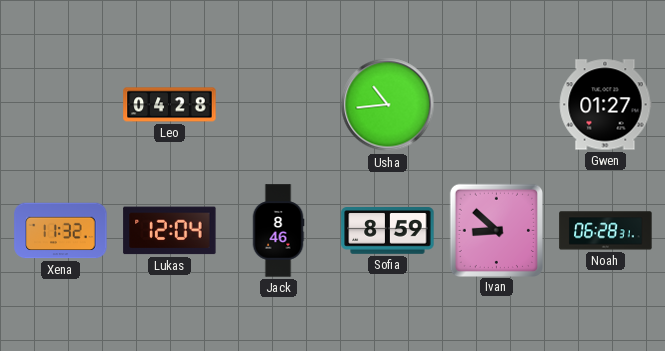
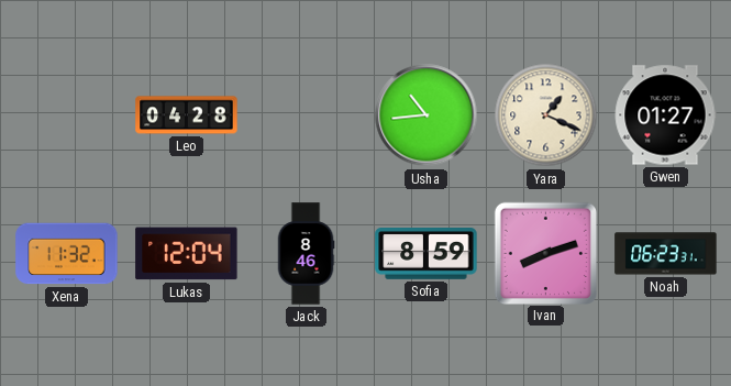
Yara: none -> 1:19
Ivan: 8:52 -> 8:12
Noah: 06:28 -> 06:23
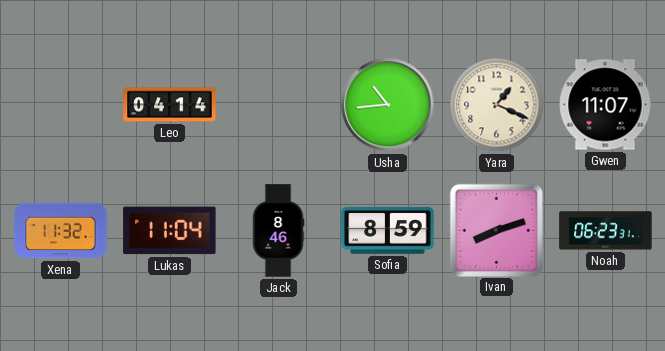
Leo: 04:28 -> 04:14
Gwen: 01:27 -> 11:07
Lukas: 12:04 -> 11:04
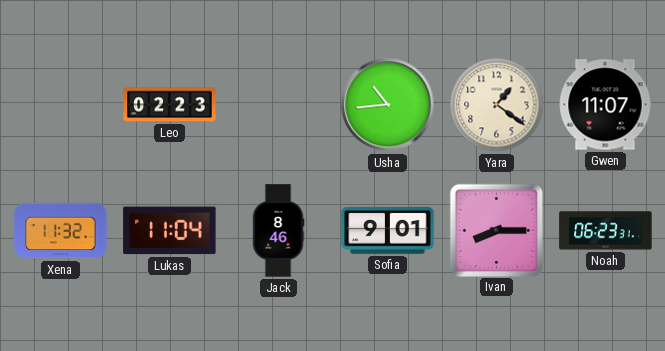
Leo: 04:14 -> 02:23
Yara: 1:19 -> 1:21
Sofia: 8:59 -> 9:01
Ivan: 8:12 -> 8:15
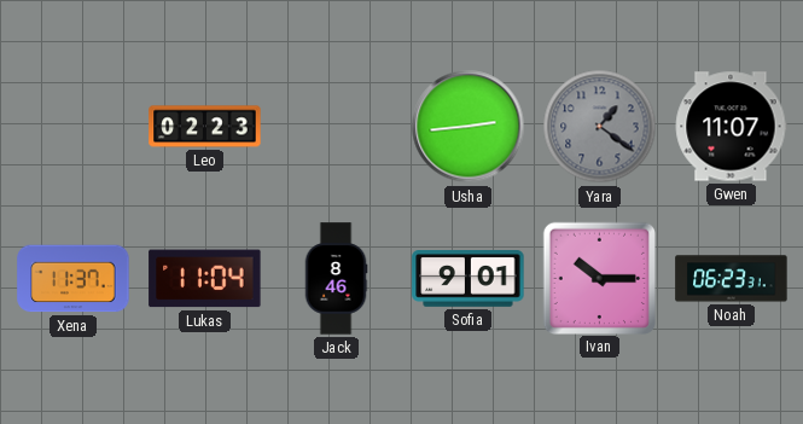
Usha: 10:44 -> 2:44
Yara dial: cream -> grey
Xena: 11:32 -> 11:37
Ivan: 8:15 -> 10:15
